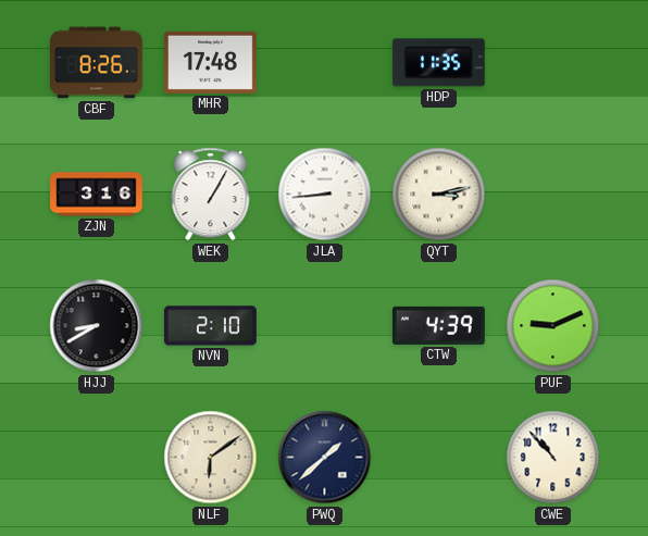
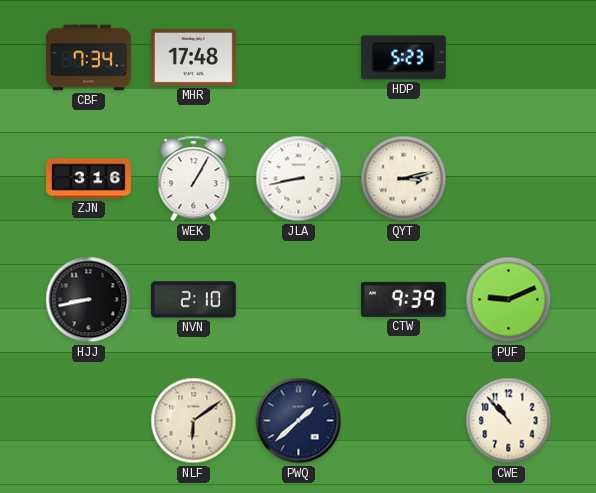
CBF: 8:26 -> 7:34
HDP: 11:35 -> 5:23
JLA: 8:44 -> 8:43
HJJ: 8:40 -> 8:43
CTW: 4:39 -> 9:39
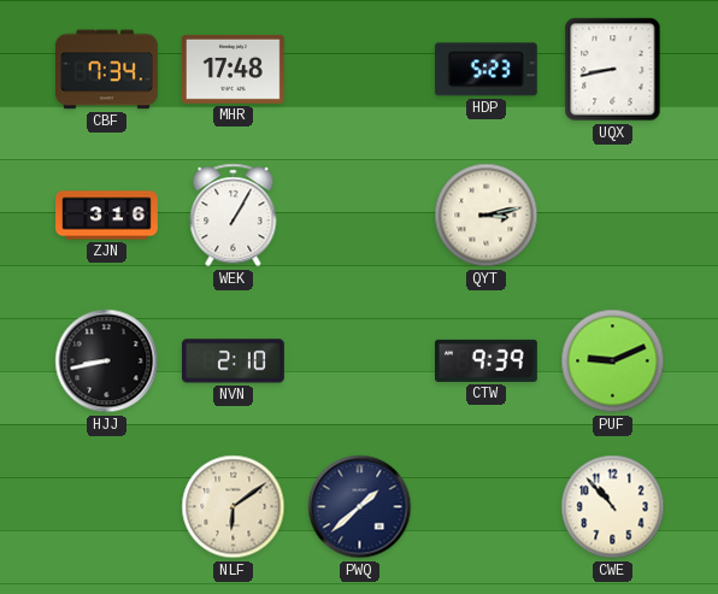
UQX: none -> 8:43
JLA: 8:43 -> none
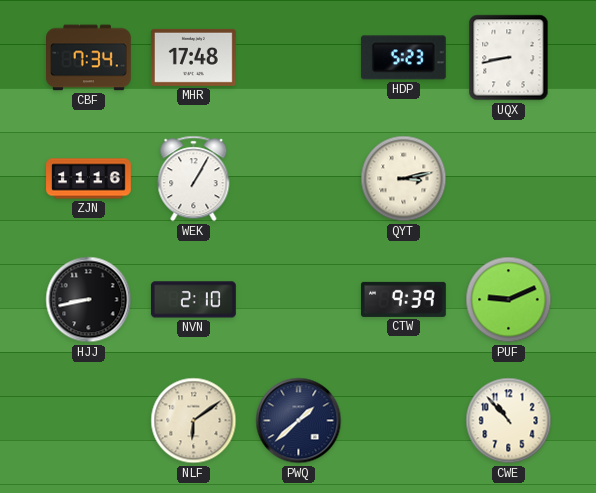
ZJN: 3:16 -> 11:16
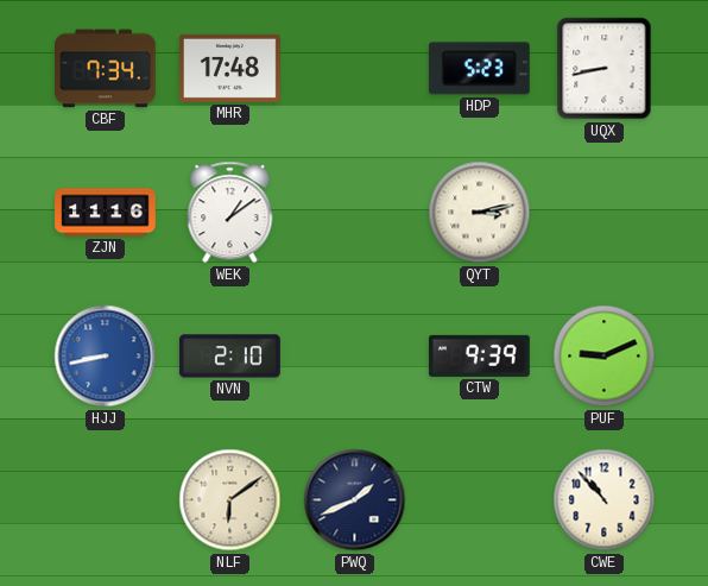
WEK: 1:05 -> 1:09
HJJ dial: black -> blue
PWQ: 1:38 -> 1:41
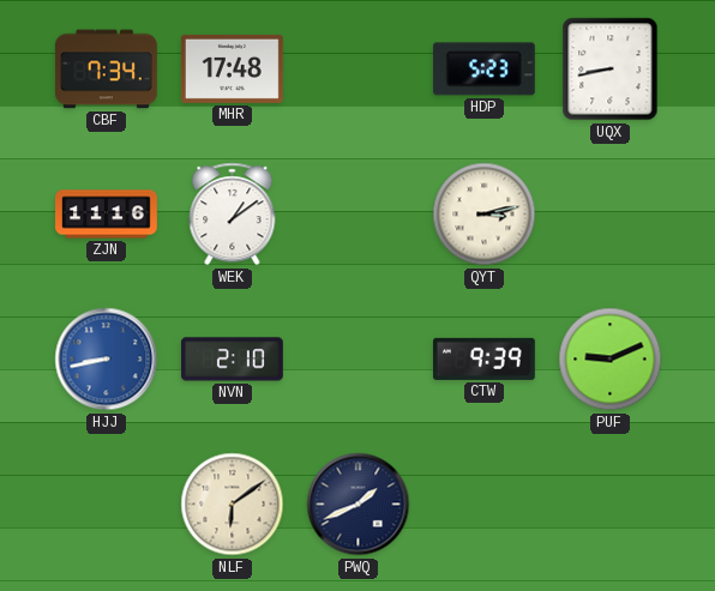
CWE: 10:53 -> none
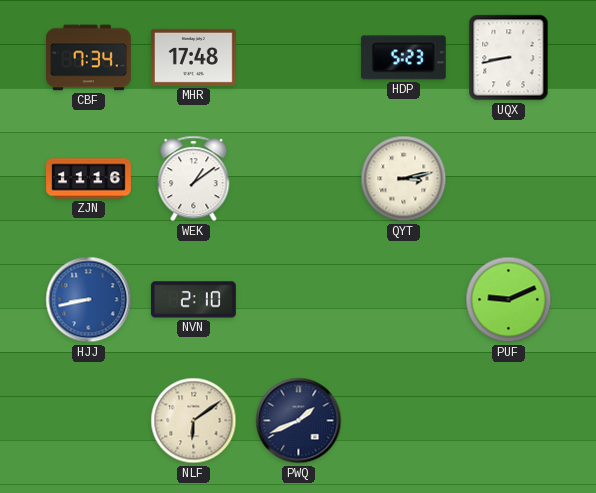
CTW: 9:39 -> none
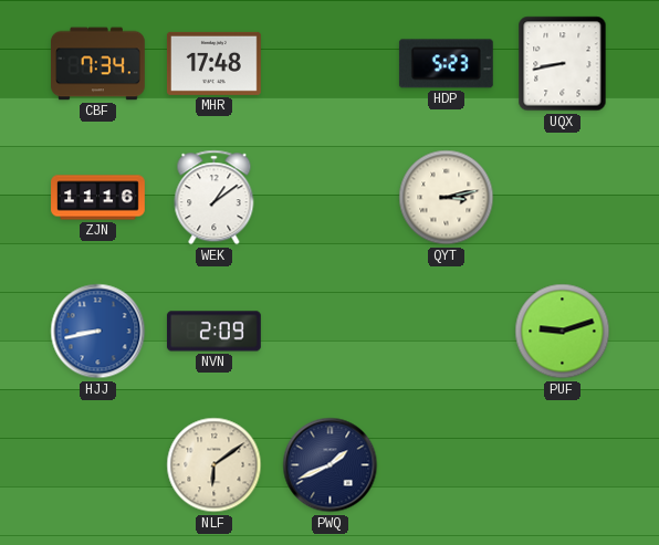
NVN: 2:10 -> 2:09
PUF: 9:11 -> 9:12
